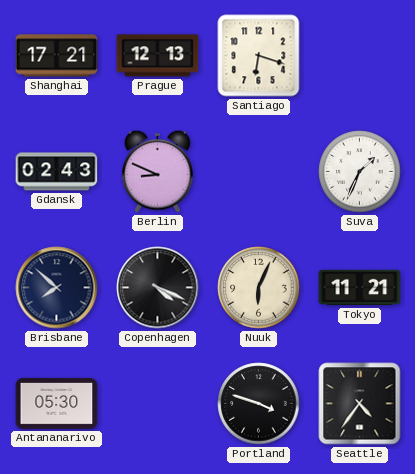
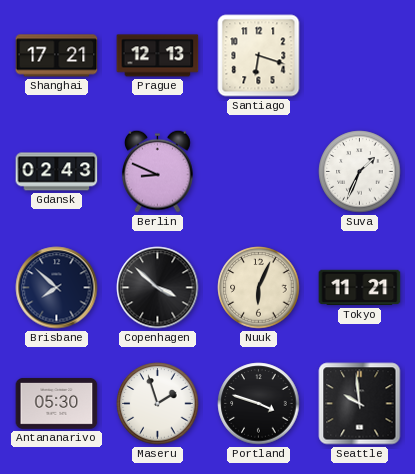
Copenhagen: 4:19 -> 3:52
Maseru: none -> 1:57
Seattle: 4:36 -> 9:59
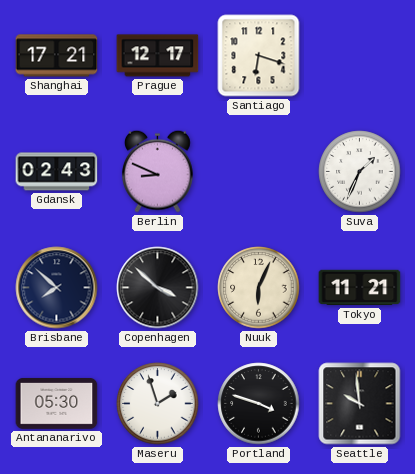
Prague: 12:13 -> 12:17
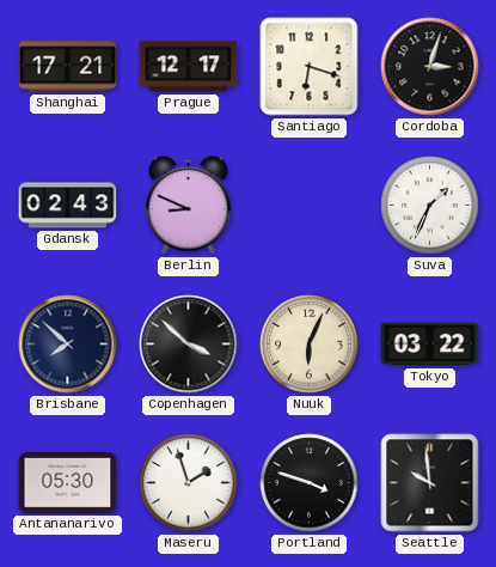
Cordoba: none -> 3:03
Tokyo: 11:21 -> 03:22
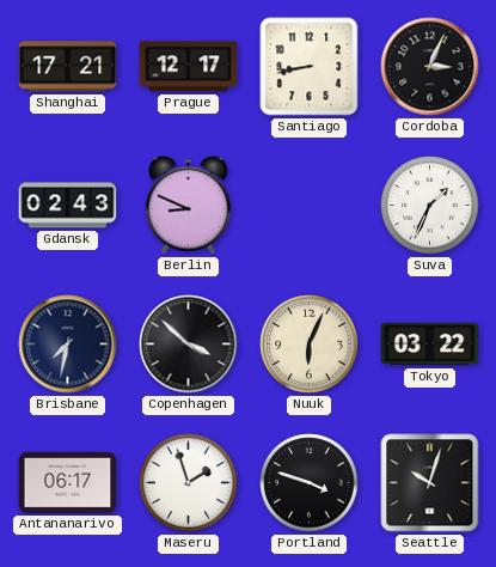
Santiago: 6:18 -> 8:43
Cordoba: 3:03 -> 3:04
Brisbane: 7:52 -> 7:32
Antananarivo: 05:30 -> 06:17
Seattle: 9:59 -> 10:03
